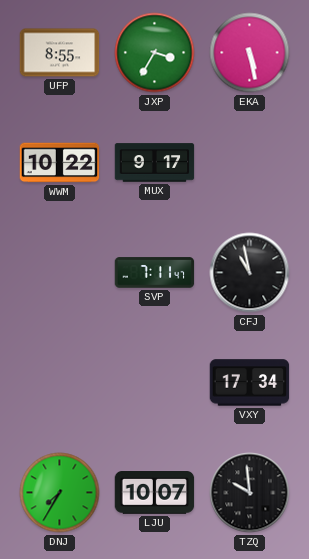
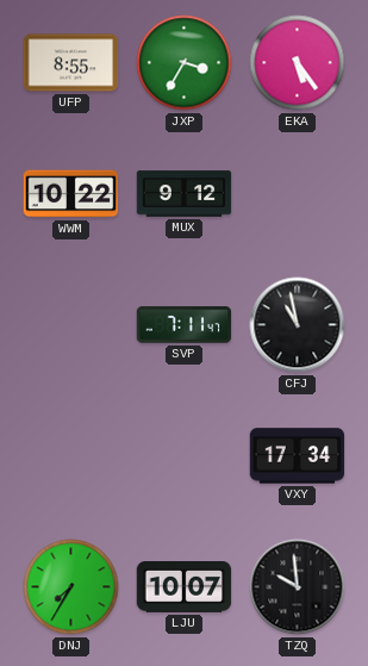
EKA: 5:28 -> 5:24
MUX: 9:17 -> 9:12
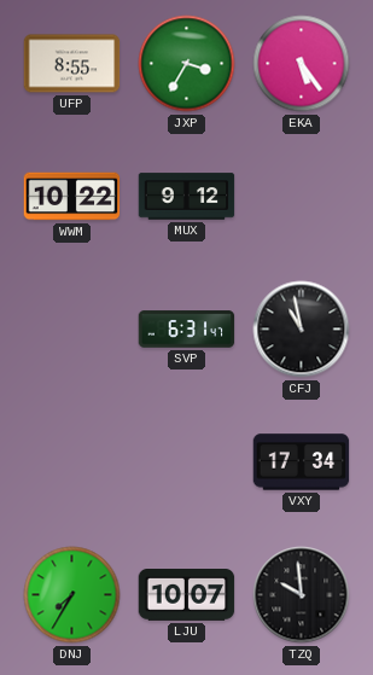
SVP: 7:11 -> 6:31
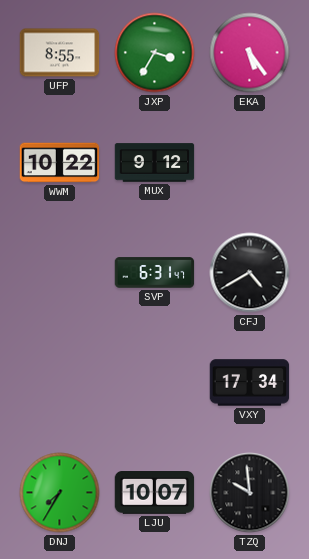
CFJ: 10:58 -> 4:40
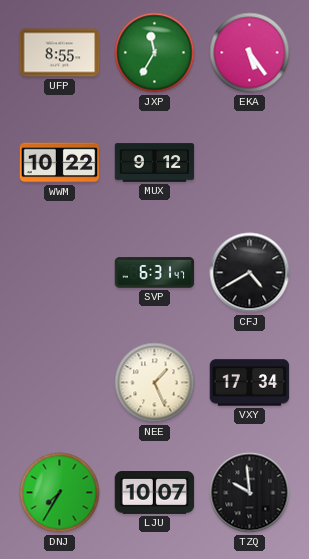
JXP: 3:35 -> 11:35
NEE: none -> 1:26
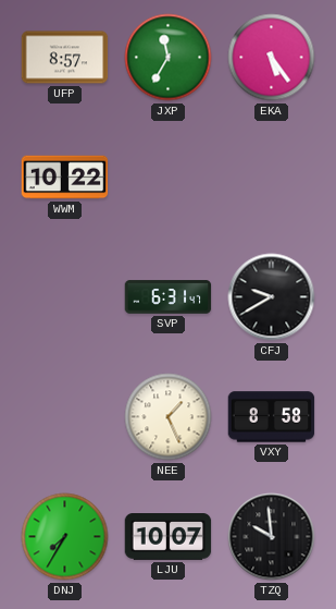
UFP: 8:55 -> 8:57
MUX: 9:12 -> none
CFJ: 4:40 -> 9:40
VXY: 17:34 -> 8:58
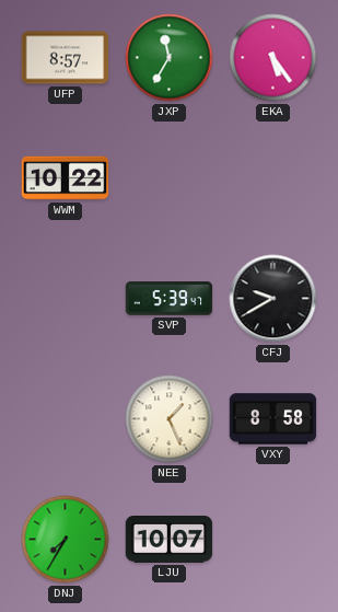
SVP: 6:31 -> 5:39
TZQ: 9:59 -> none
